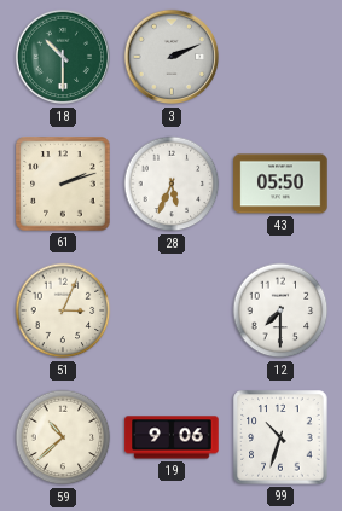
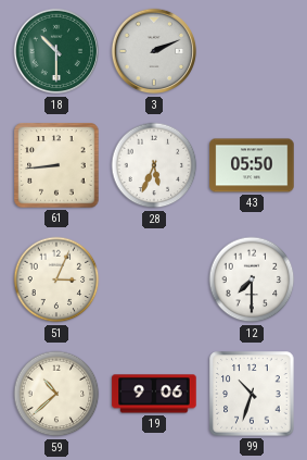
61: 2:12 -> 8:44
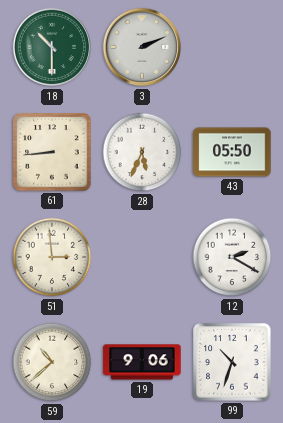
51: 3:04 -> 2:59
12: 7:30 -> 2:20
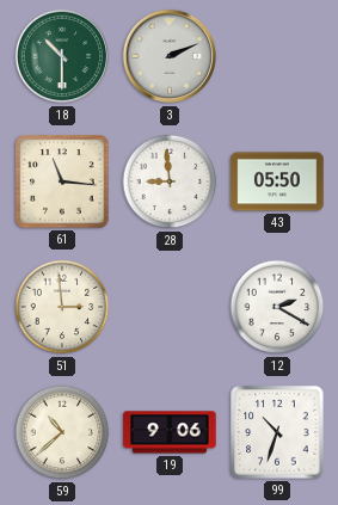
61: 8:44 -> 11:16
28: 5:34 -> 8:59
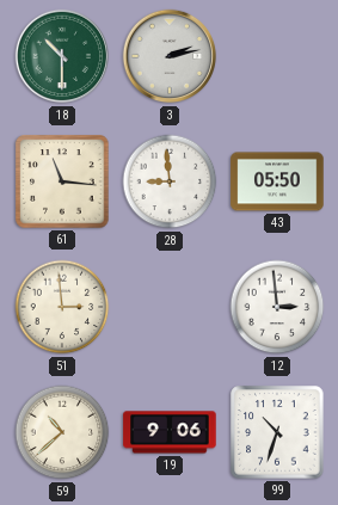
3: 2:11 -> 2:13
12: 2:20 -> 2:59
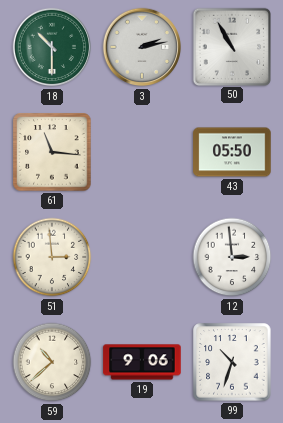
50: none -> 10:55
28: 8:59 -> none
